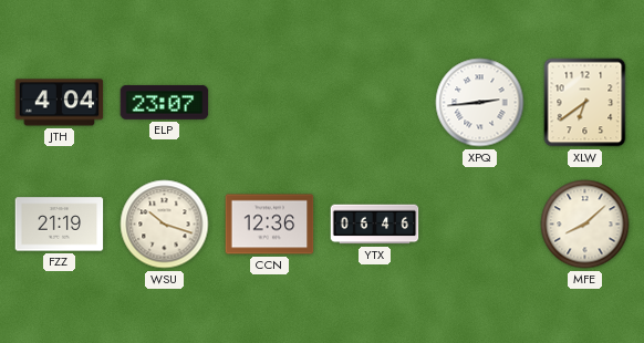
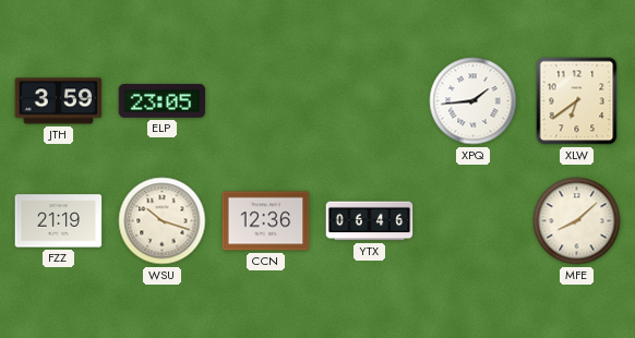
JTH: 4:04 -> 3:59
ELP: 23:07 -> 23:05
XPQ: 2:44 -> 1:44
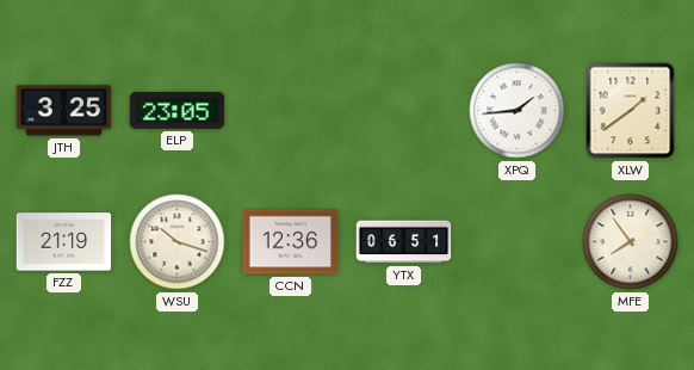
JTH: 3:59 -> 3:25
XLW: 6:39 -> 1:39
YTX: 06:46 -> 06:51
MFE: 8:08 -> 7:54
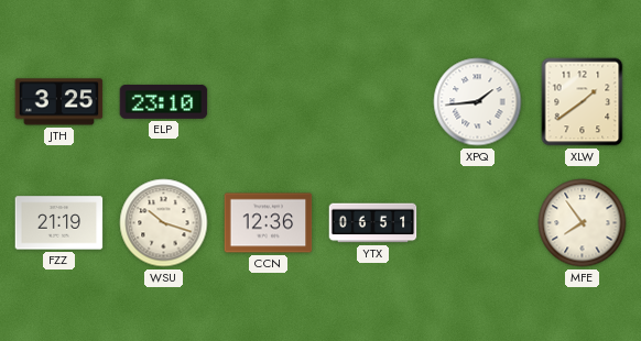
ELP: 23:05 -> 23:10
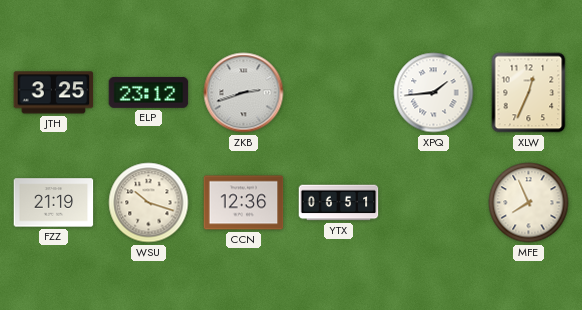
ELP: 23:10 -> 23:12
ZKB: none -> 2:42
XLW: 1:39 -> 12:34
MFE: 7:54 -> 7:56
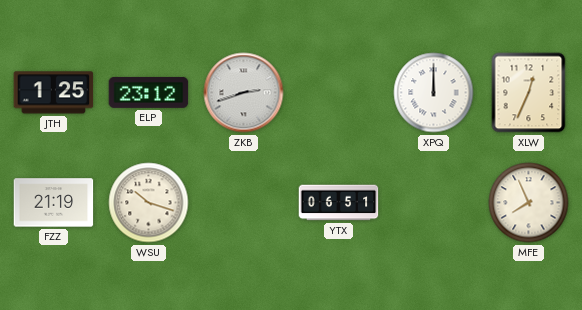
JTH: 3:25 -> 1:25
XPQ: 1:44 -> 12:00
CCN: 12:36 -> none
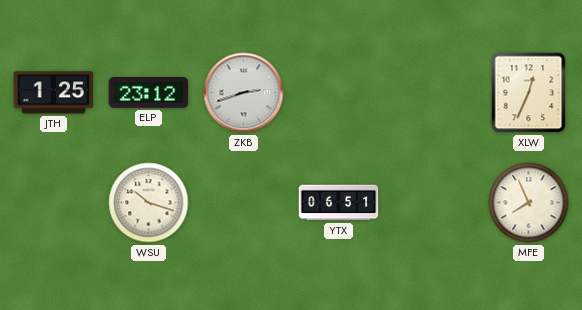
XPQ: 12:00 -> none
FZZ: 21:19 -> none
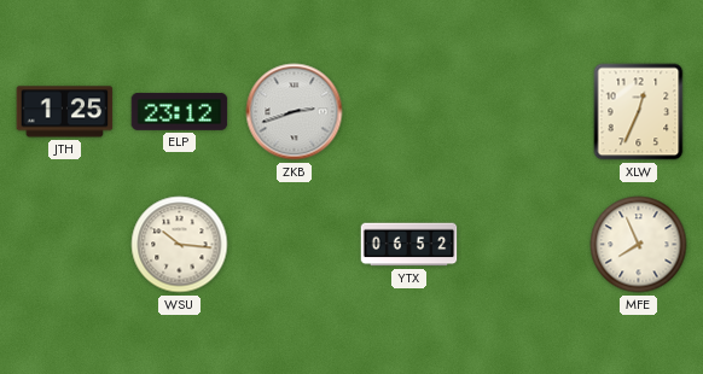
WSU: 10:18 -> 10:16
YTX: 06:51 -> 06:52
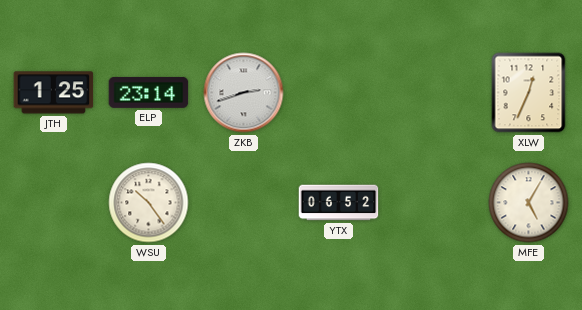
ELP: 23:12 -> 23:14
WSU: 10:16 -> 10:24
MFE: 7:56 -> 5:05
